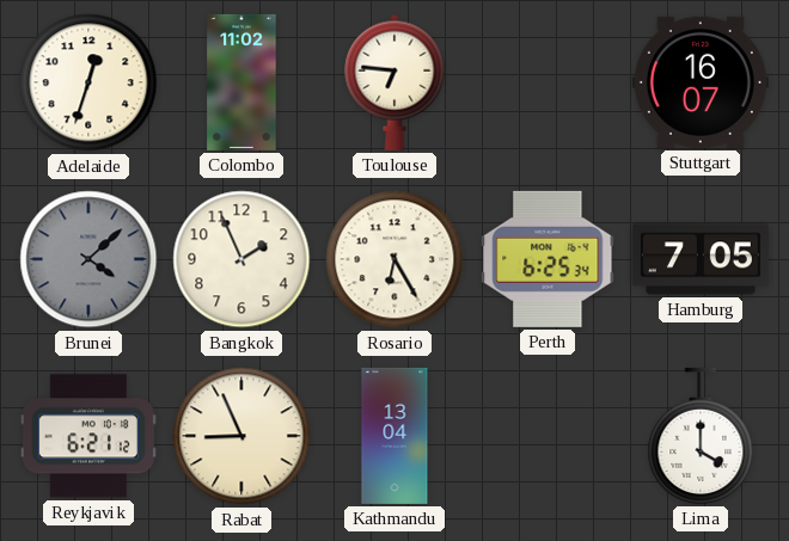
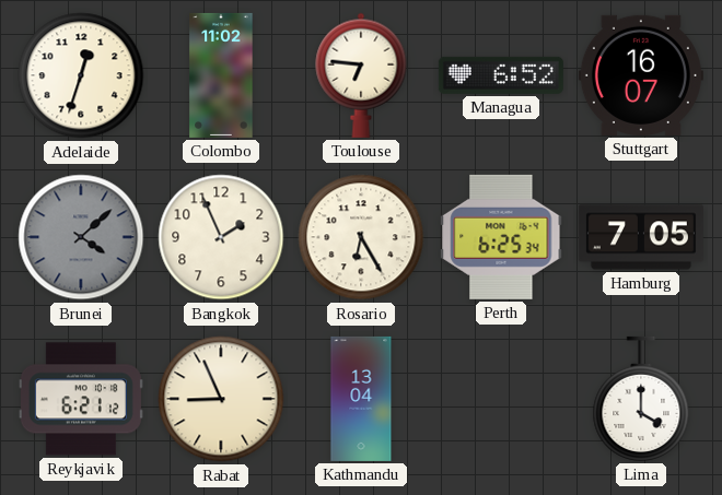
Managua: none -> 6:52
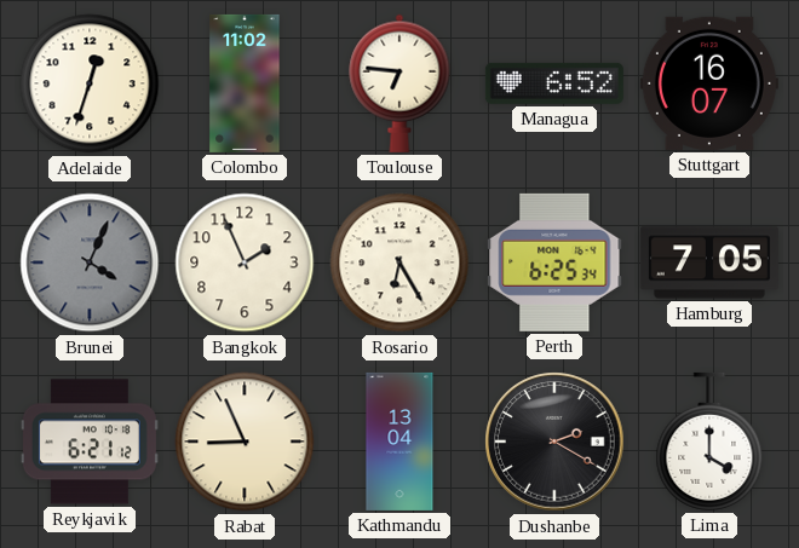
Brunei: 4:08 -> 4:04
Dushanbe: none -> 2:20
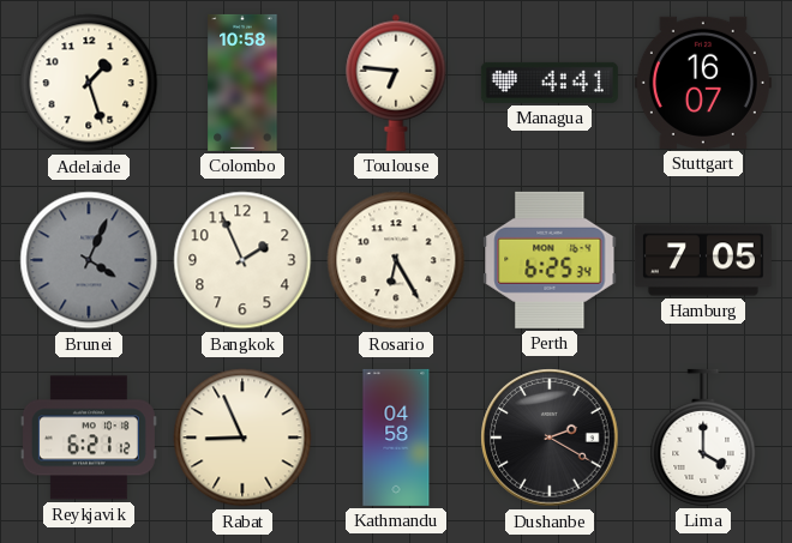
Adelaide: 12:33 -> 1:27
Colombo: 11:02 -> 10:58
Managua: 6:52 -> 4:41
Kathmandu: 13:04 -> 04:58
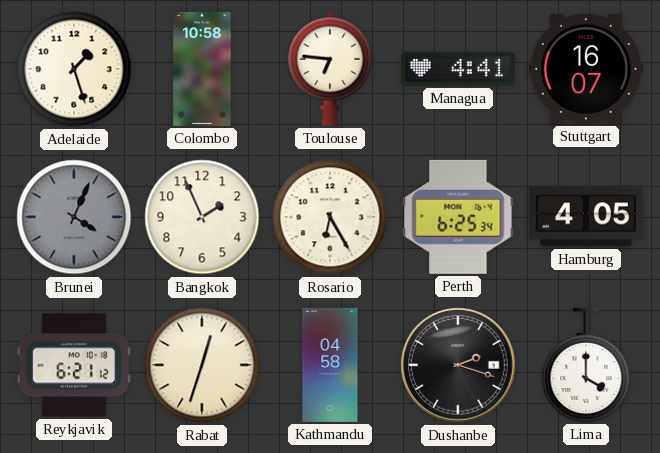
Hamburg: 7:05 -> 4:05
Rabat: 8:56 -> 12:33
Dushanbe: 2:20 -> 2:18
